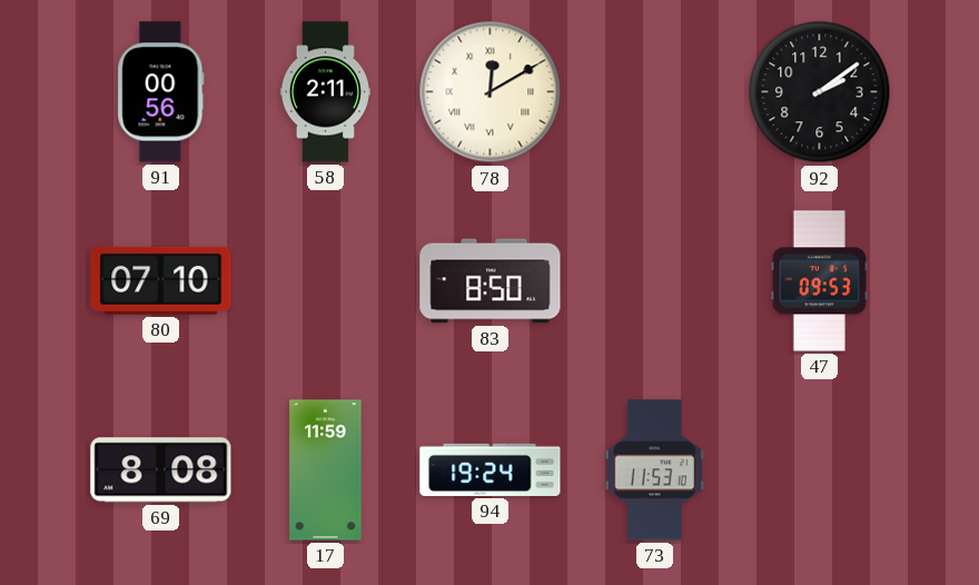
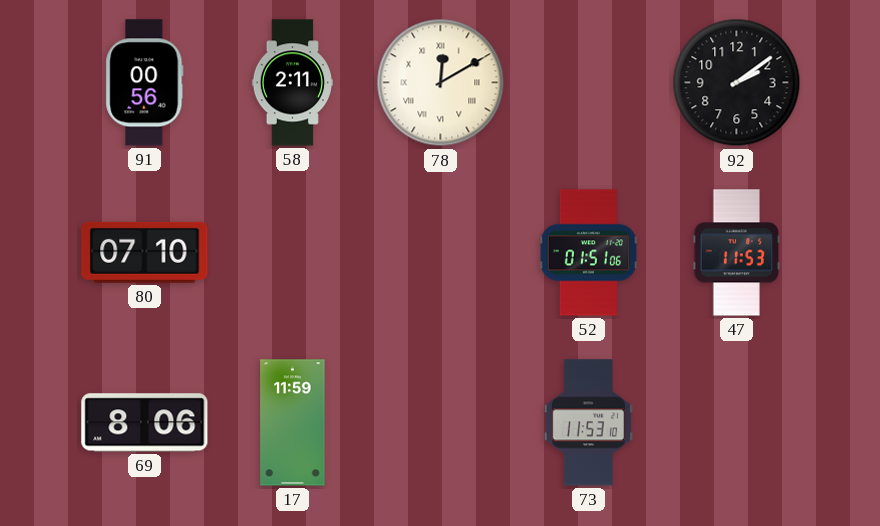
83: 8:50 -> none
52: none -> 01:51
47: 09:53 -> 11:53
69: 8:08 -> 8:06
94: 19:24 -> none
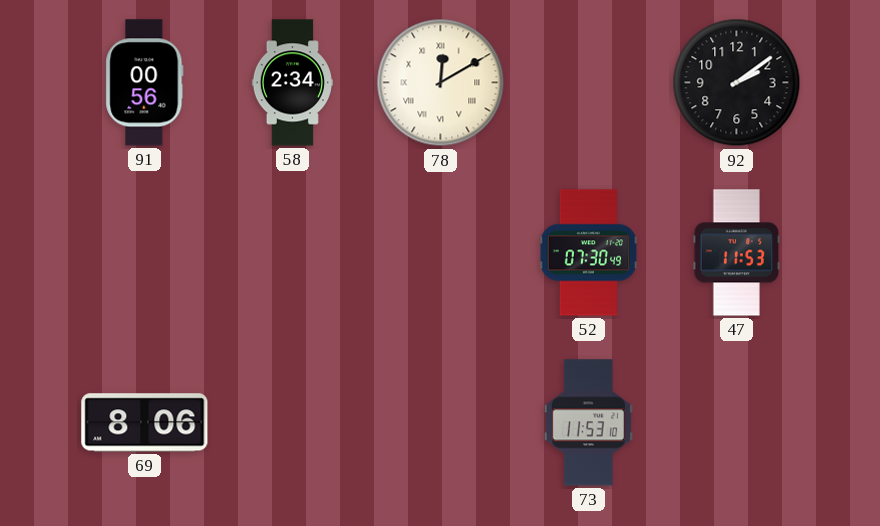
58: 2:11 -> 2:34
80: 07:10 -> none
52: 01:51 -> 07:30
17: 11:59 -> none
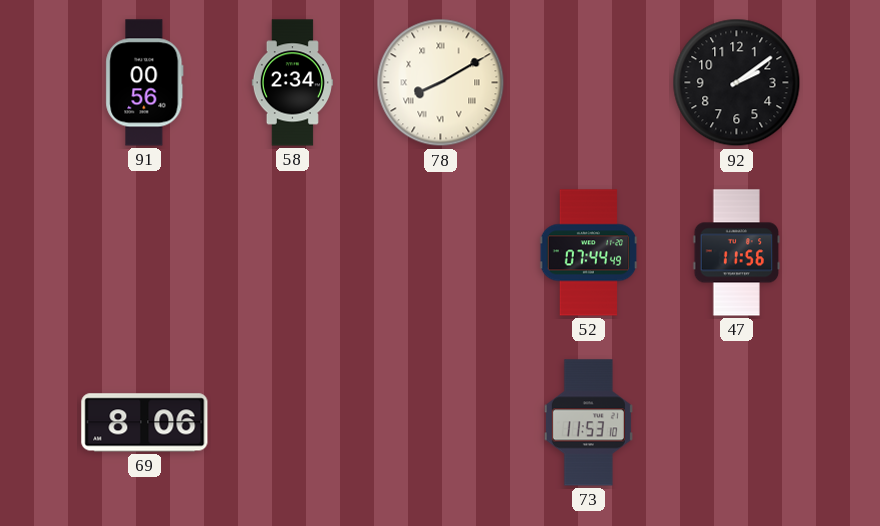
78: 12:10 -> 8:10
52: 07:30 -> 07:44
47: 11:53 -> 11:56
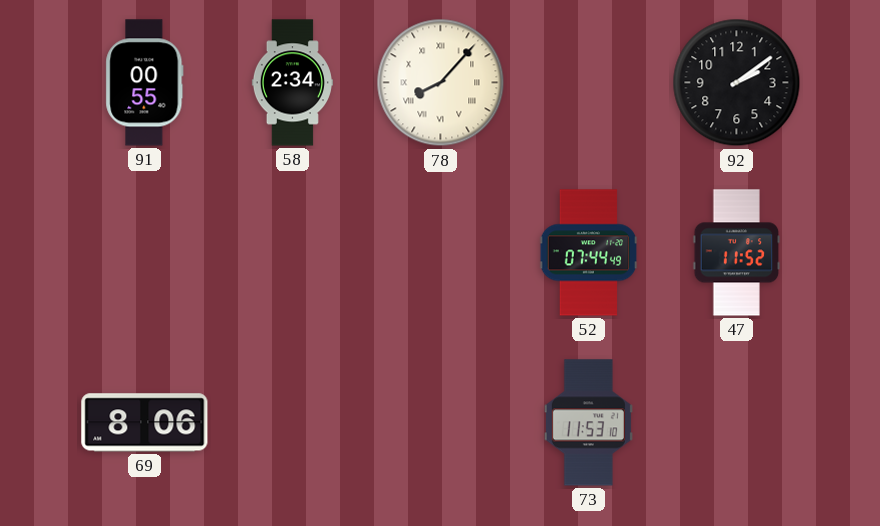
91: 00:56 -> 00:55
78: 8:10 -> 8:07
47: 11:56 -> 11:52
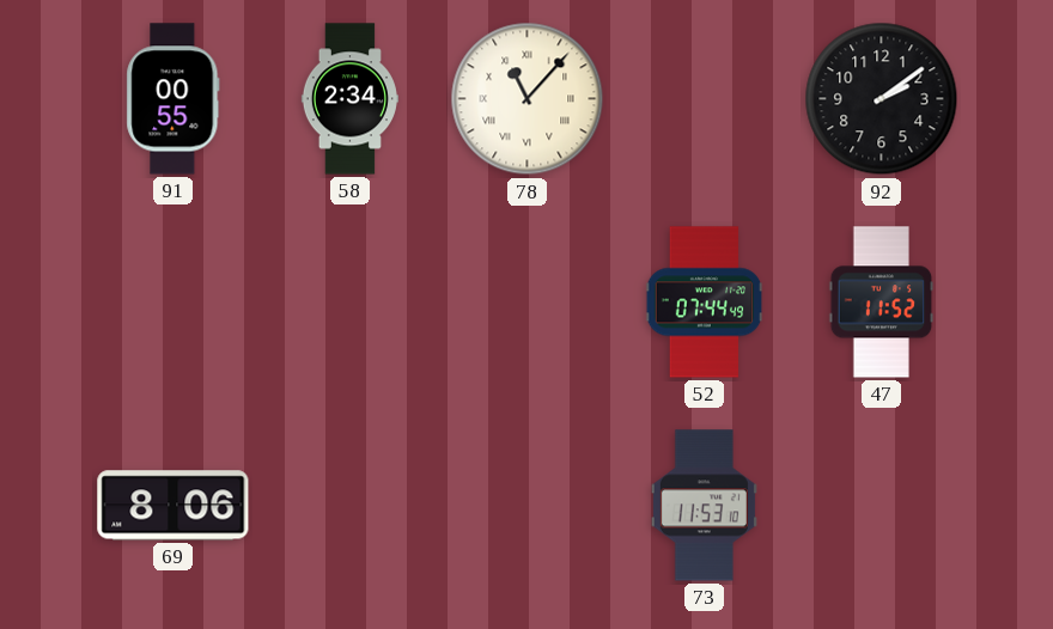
78: 8:07 -> 11:07
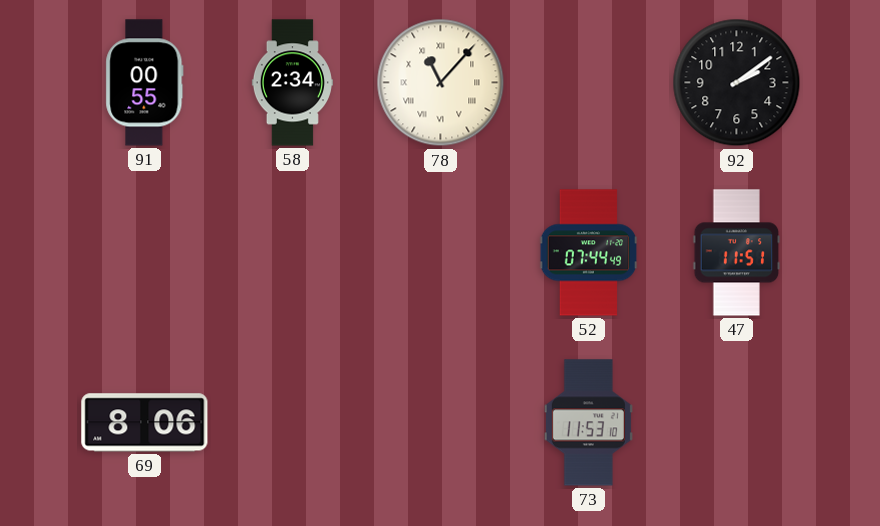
47: 11:52 -> 11:51
